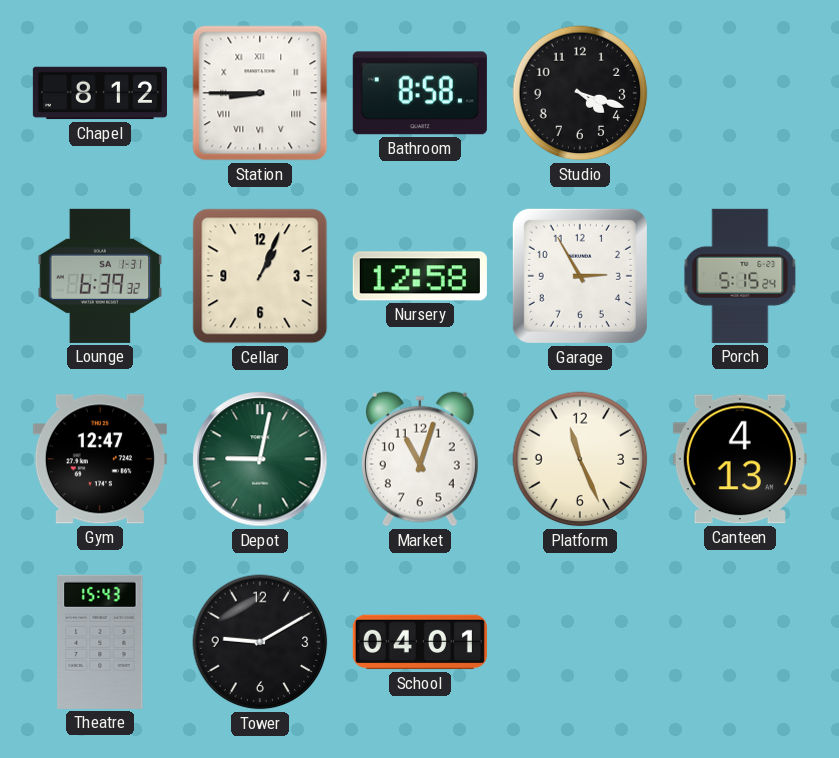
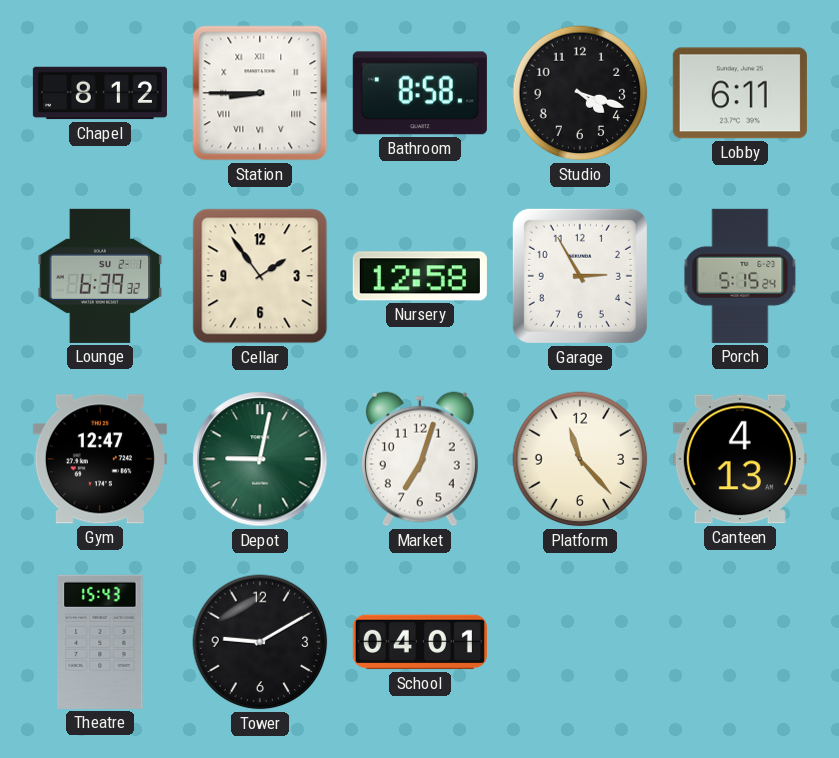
Lobby: none -> 6:11
Lounge date: SA 1-31 -> SU 2-1
Cellar: 1:04 -> 1:54
Market: 11:03 -> 7:03
Platform: 11:26 -> 11:23
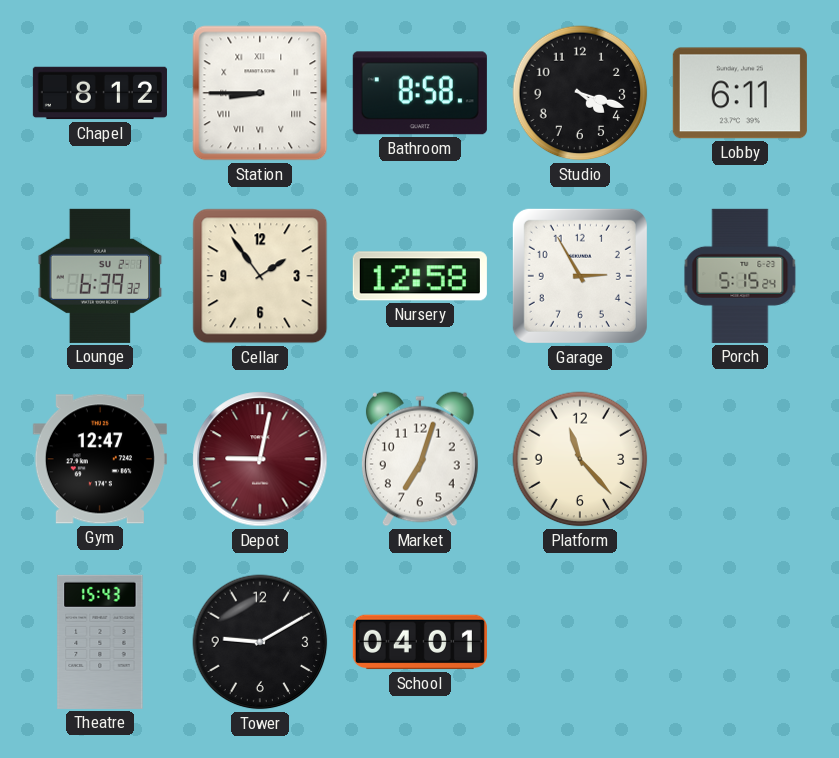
Depot dial: green -> burgundy
Canteen: 4:13 -> none
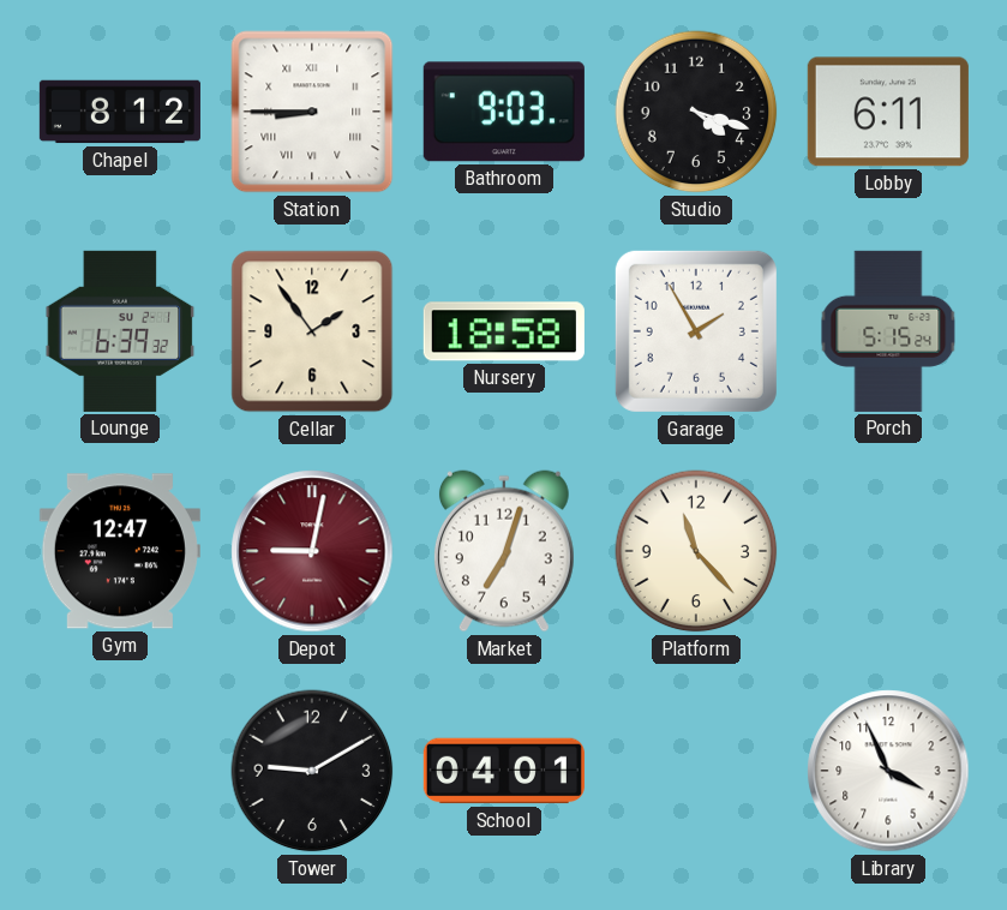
Bathroom: 8:58 -> 9:03
Nursery: 12:58 -> 18:58
Garage: 2:55 -> 1:55
Theatre: 15:43 -> none
Library: none -> 3:56
